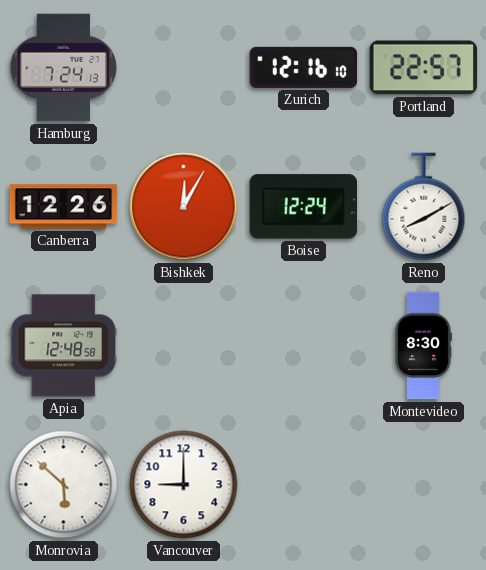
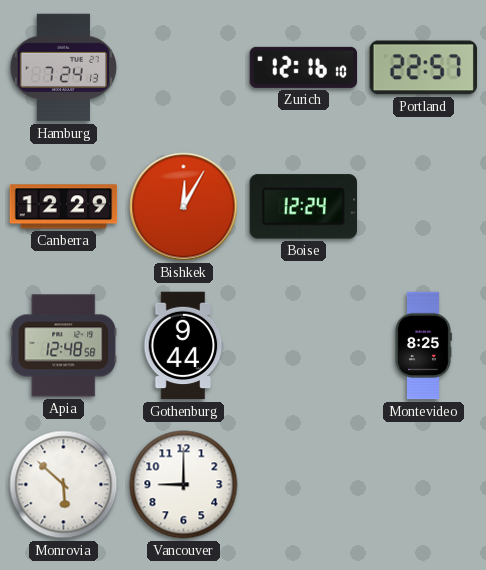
Canberra: 12:26 -> 12:29
Reno: 8:10 -> none
Gothenburg: none -> 9:44
Montevideo: 8:30 -> 8:25
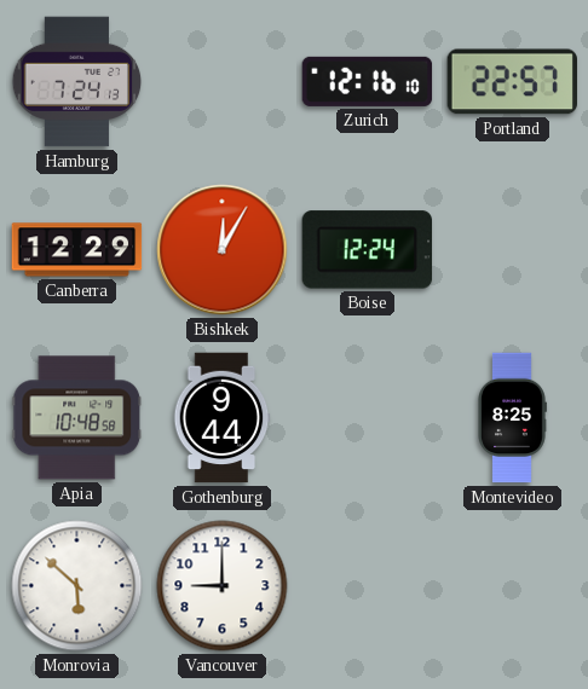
Apia: 12:48 -> 10:48
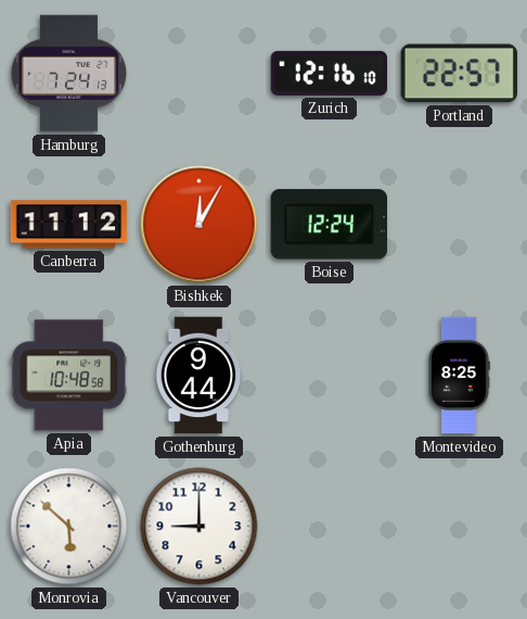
Canberra: 12:29 -> 11:12
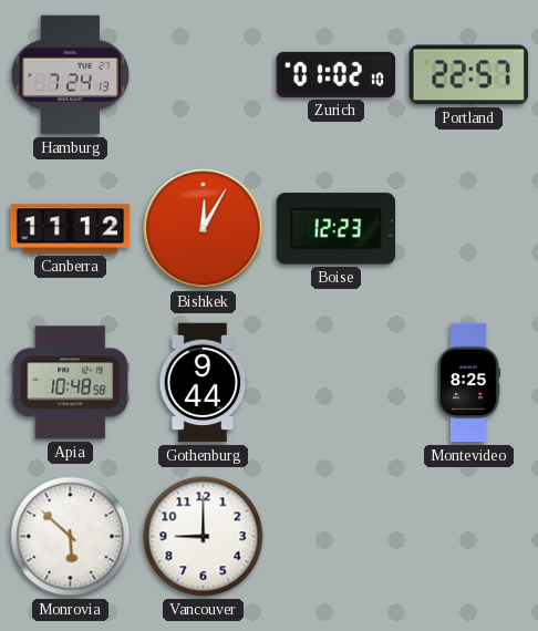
Zurich: 12:16 -> 01:02
Boise: 12:24 -> 12:23
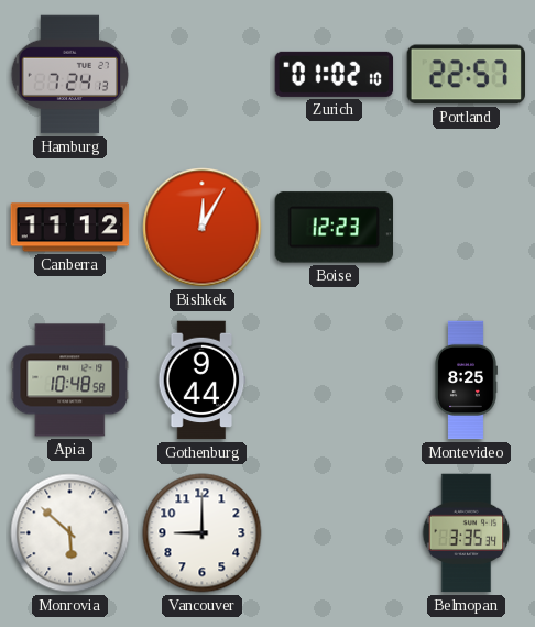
Belmopan: none -> 3:35
